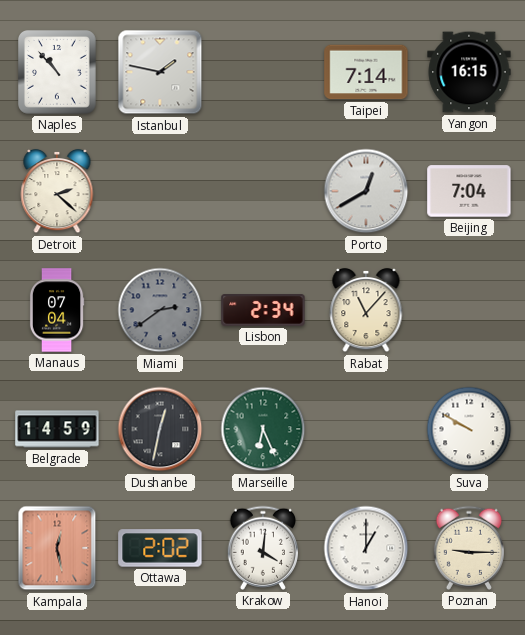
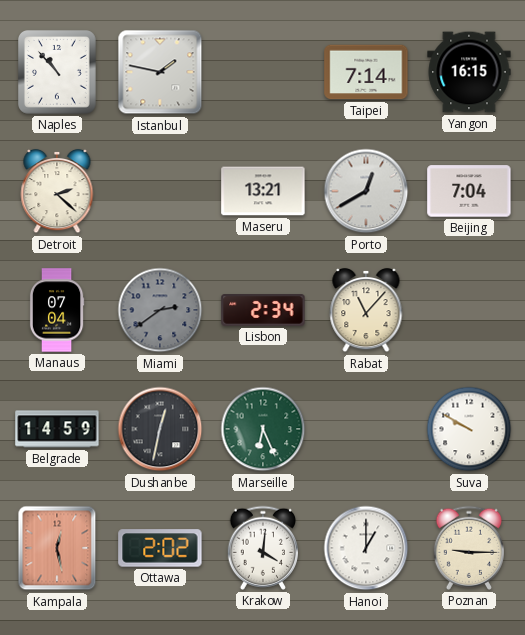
Maseru: none -> 13:21
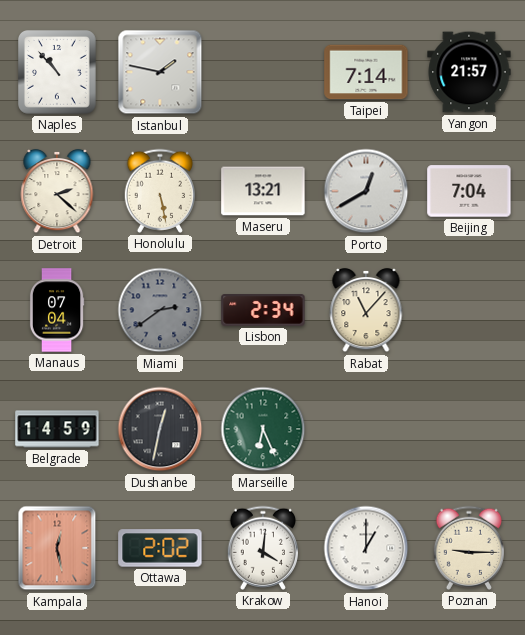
Yangon: 16:15 -> 21:57
Honolulu: none -> 5:28
Suva: 9:50 -> none
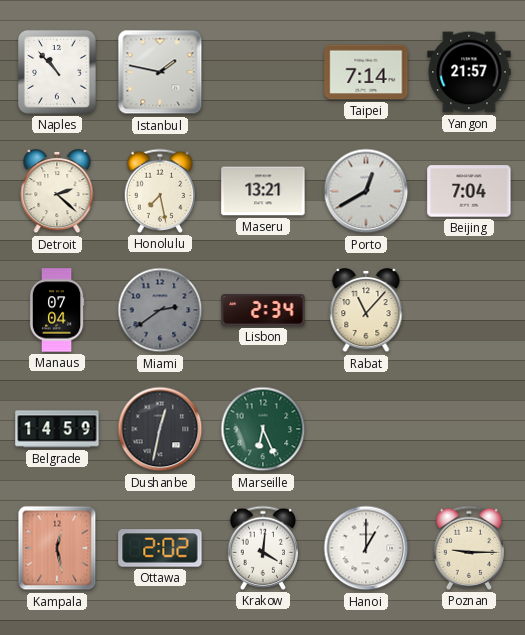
Honolulu: 5:28 -> 7:28
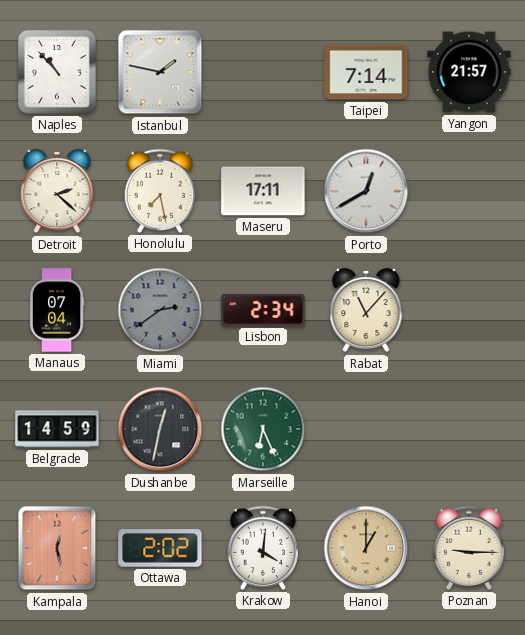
Maseru: 13:21 -> 17:11
Beijing: 7:04 -> none
Hanoi dial: white -> champagne
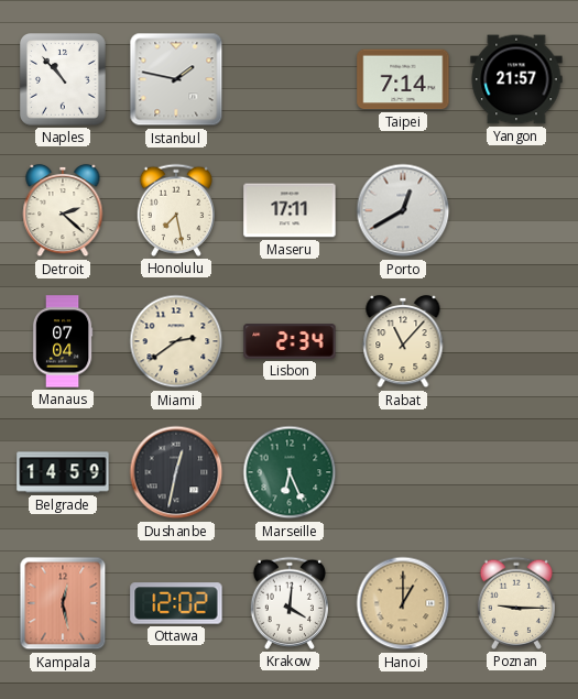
Miami dial: grey -> cream
Ottawa: 2:02 -> 12:02
